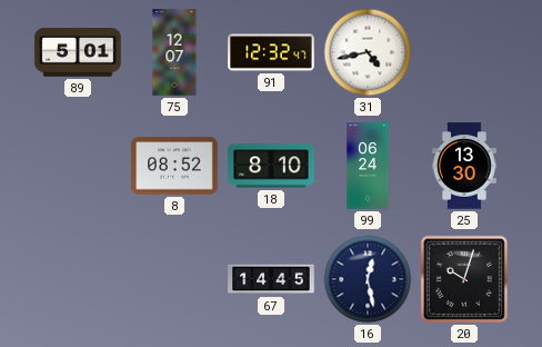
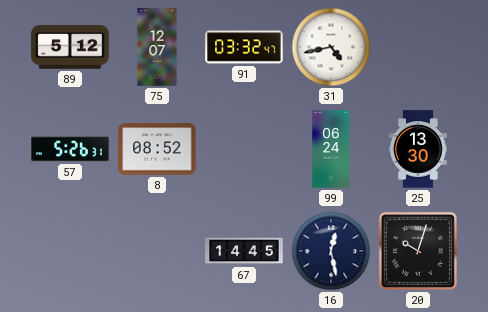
89: 5:01 -> 5:12
91: 12:32 -> 03:32
57: none -> 5:26
18: 8:10 -> none
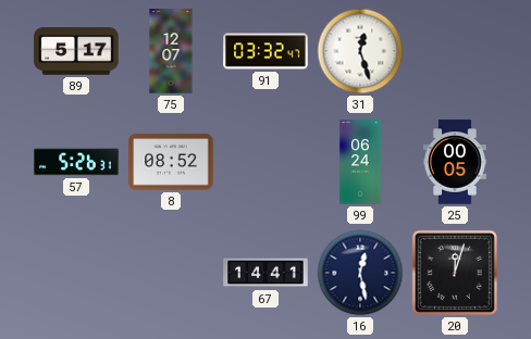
89: 5:12 -> 5:17
31: 4:43 -> 12:27
25: 13:30 -> 00:05
67: 14:45 -> 14:41
20: 10:03 -> 12:03
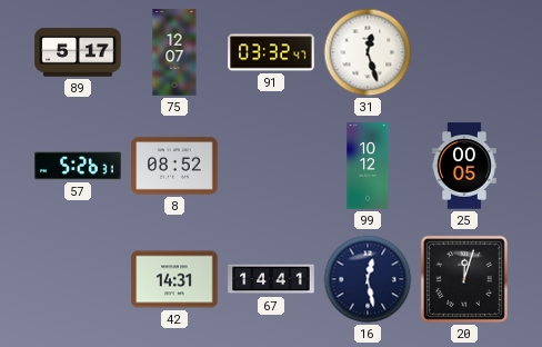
99: 06:24 -> 10:12
42: none -> 14:31
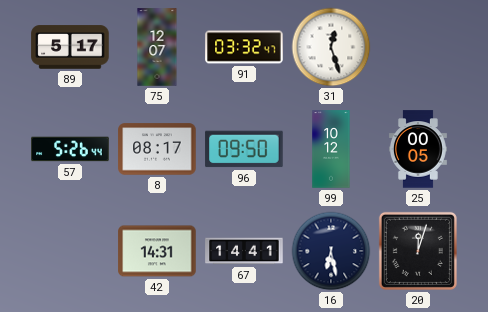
57: 5:26:31 -> 5:26:44
8: 08:52 -> 08:17
96: none -> 09:50
16: 12:28 -> 6:28
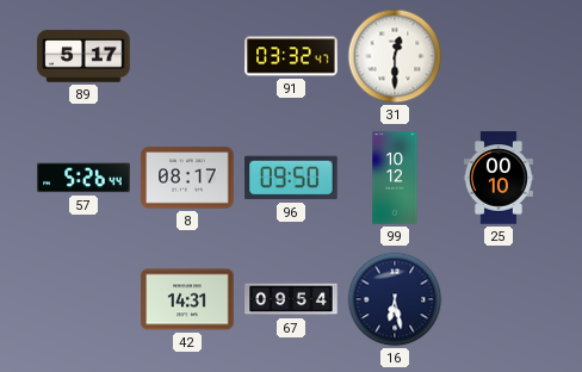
75: 12:07 -> none
31: 12:27 -> 12:30
25: 00:05 -> 00:10
67: 14:41 -> 09:54
20: 12:03 -> none
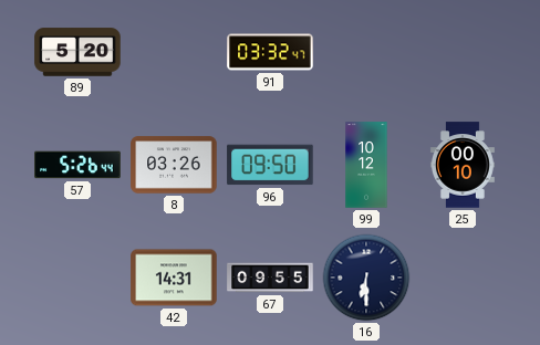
89: 5:17 -> 5:20
31: 12:30 -> none
8: 08:17 -> 03:26
67: 09:54 -> 09:55
16: 6:28 -> 6:30
